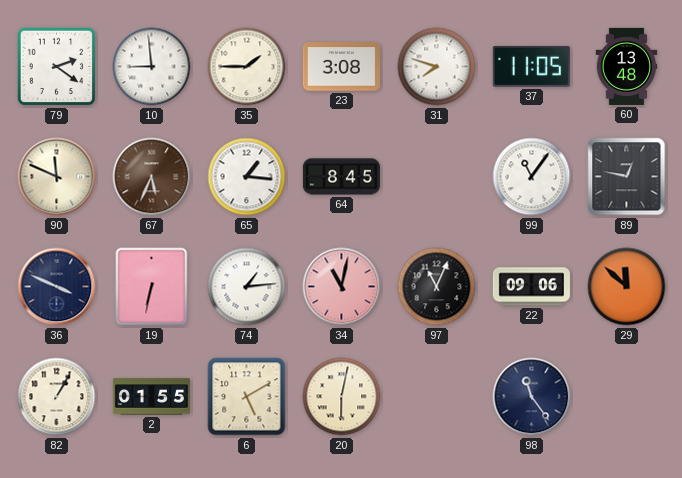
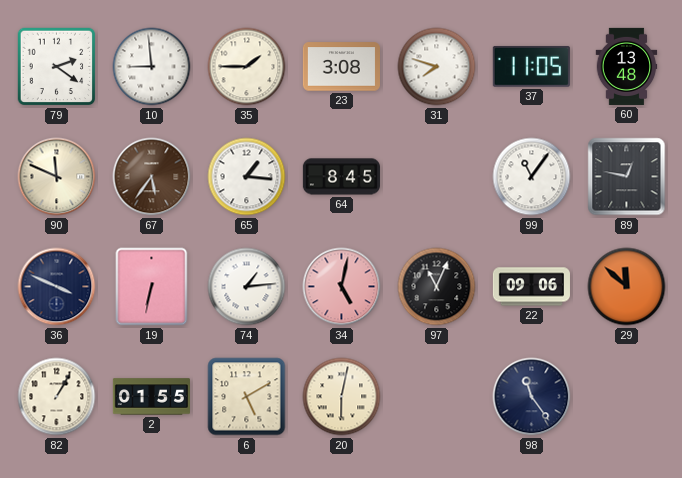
67: 5:34 -> 5:36
34: 11:02 -> 5:02
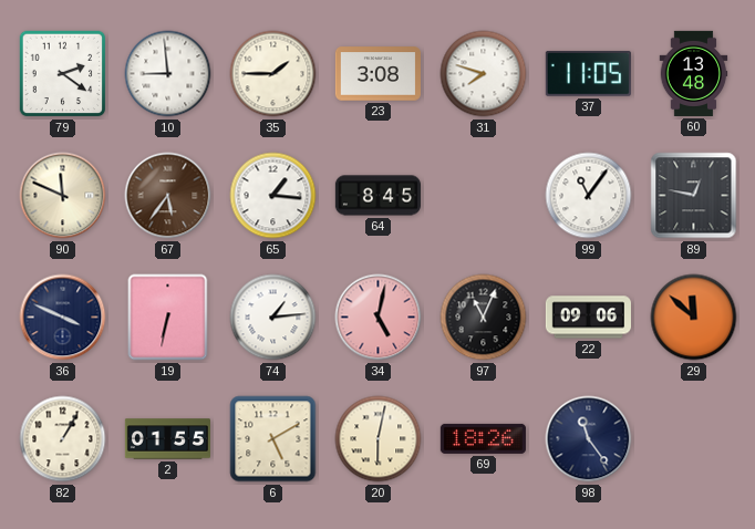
69: none -> 18:26
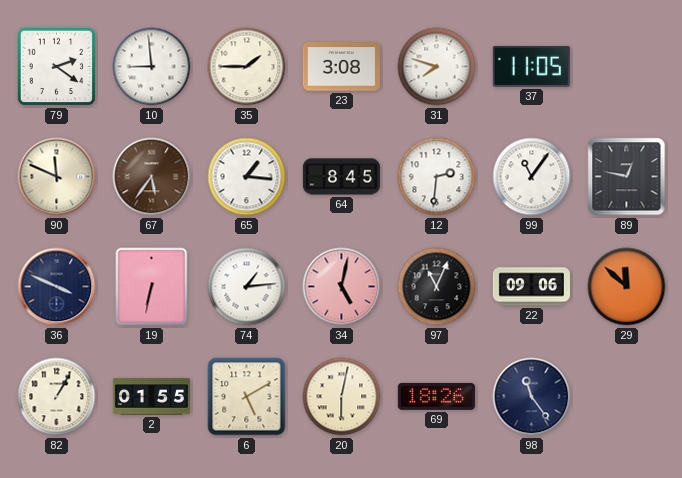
60: 13:48 -> none
12: none -> 2:31
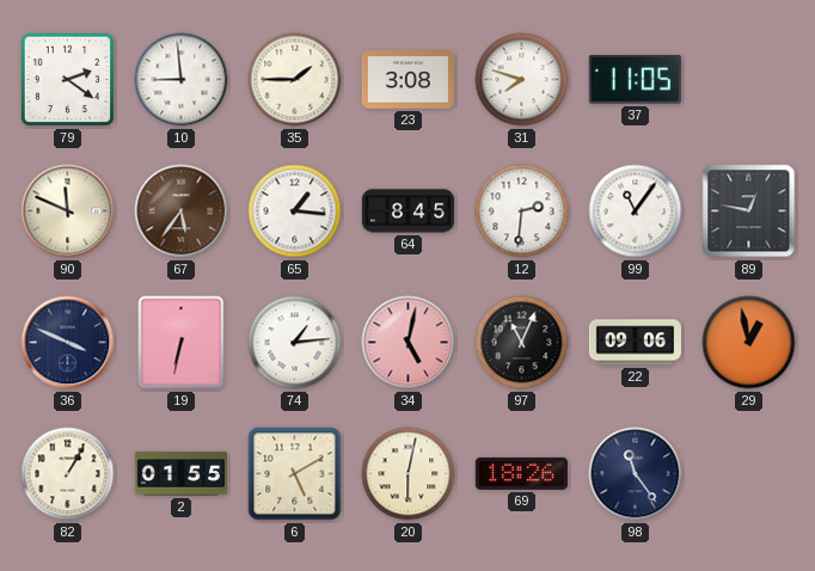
29: 11:52 -> 12:58
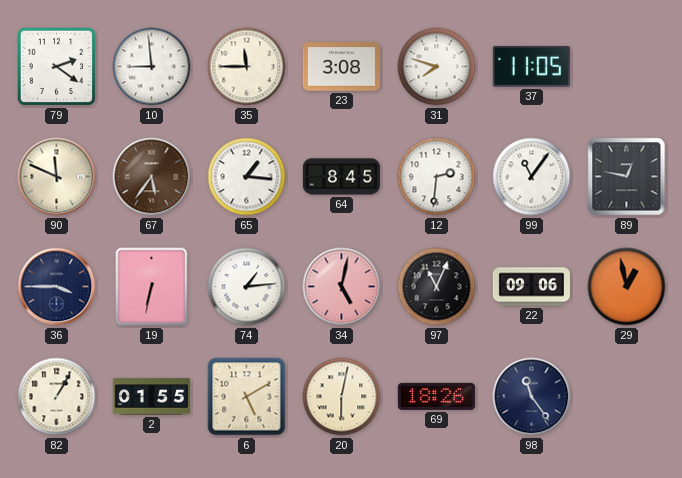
35: 1:45 -> 11:45
36: 3:49 -> 3:45
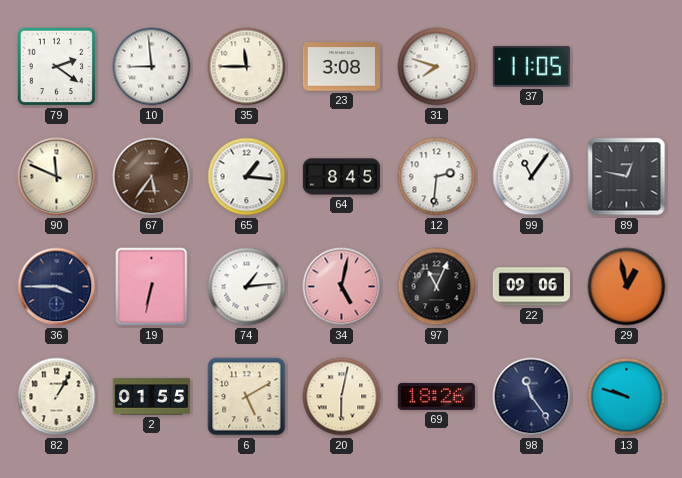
13: none -> 9:48
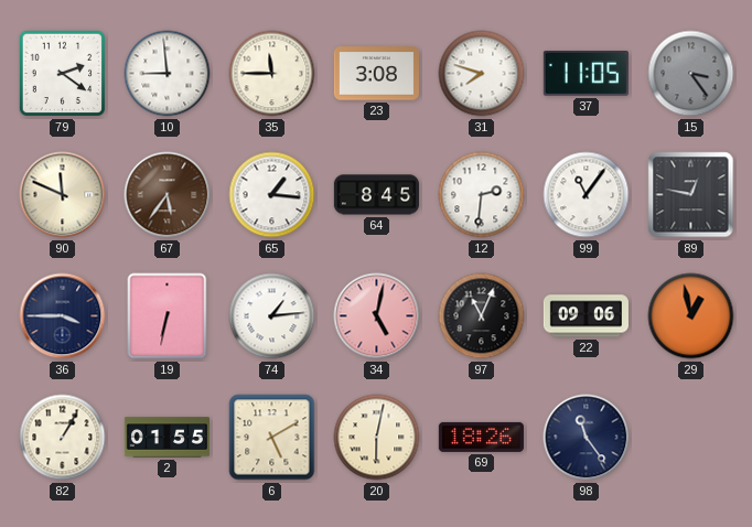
15: none -> 3:24
13: 9:48 -> none
